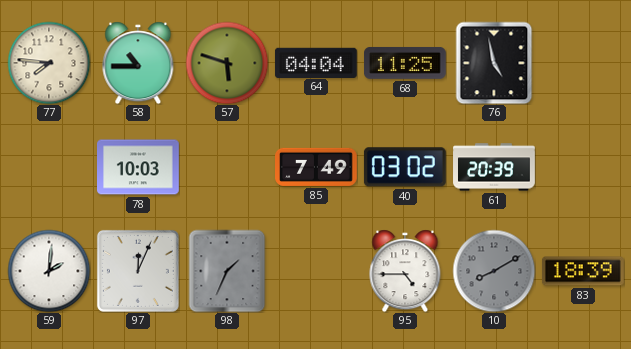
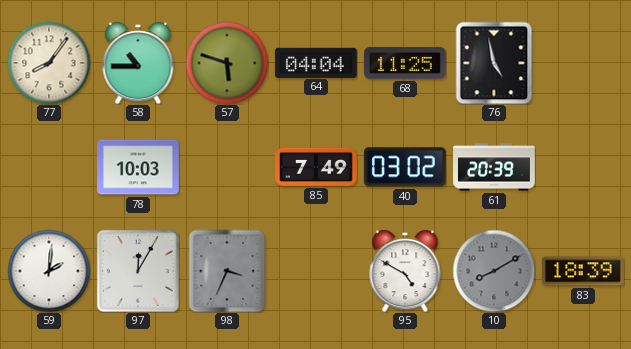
77: 7:46 -> 8:06
97: 12:04 -> 12:05
98: 1:34 -> 3:34
95: 4:45 -> 4:50
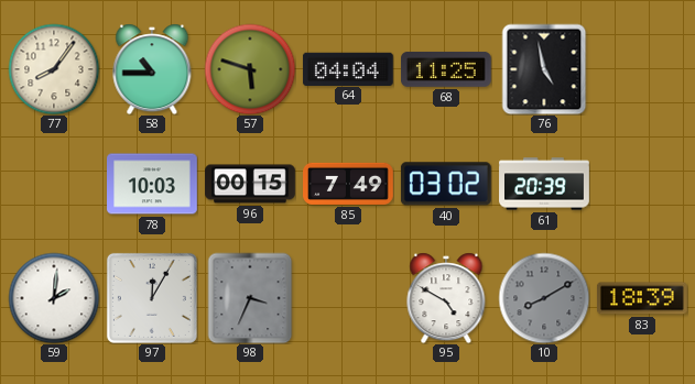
96: none -> 00:15
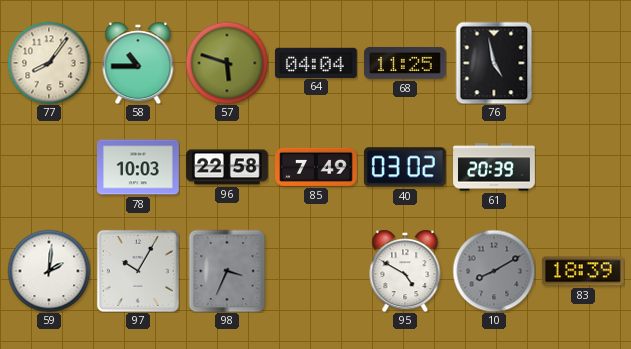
96: 00:15 -> 22:58
97: 12:05 -> 10:05
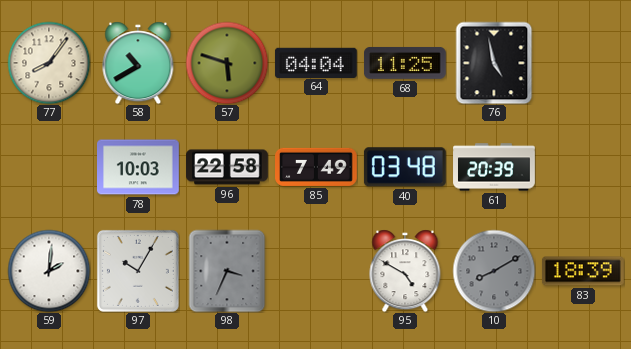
58: 10:45 -> 10:40
40: 03:02 -> 03:48
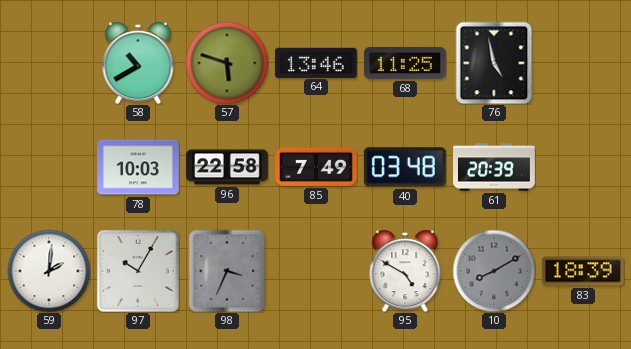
77: 8:06 -> none
64: 04:04 -> 13:46
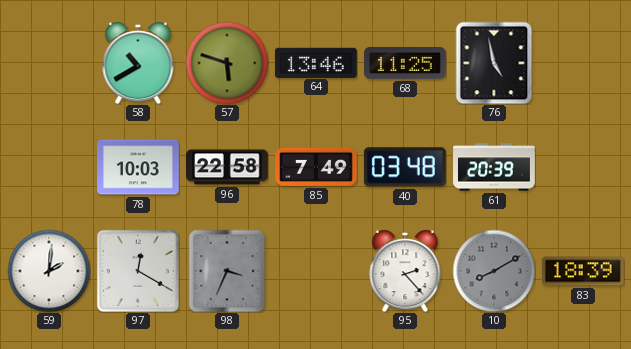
97: 10:05 -> 12:20
95: 4:50 -> 2:23
